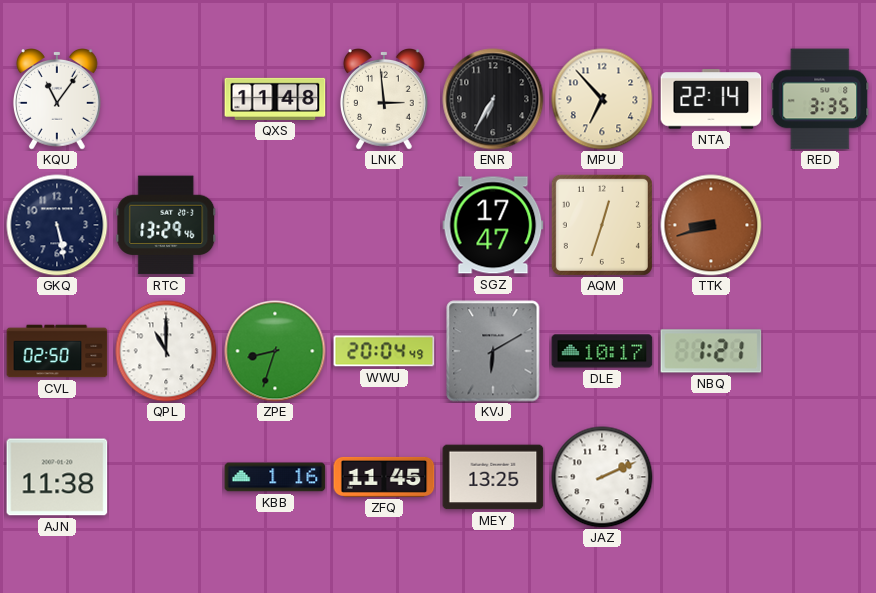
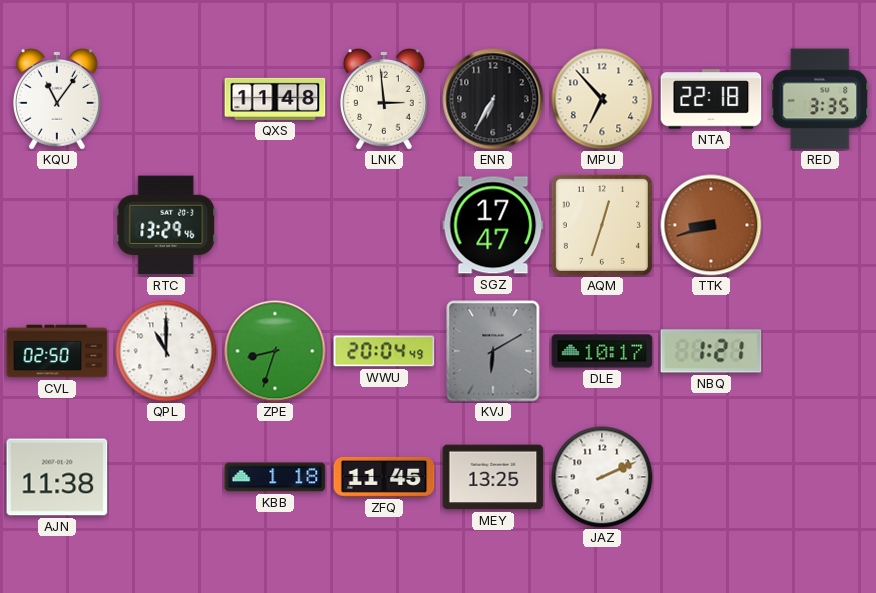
NTA: 22:14 -> 22:18
GKQ: 5:28 -> none
KBB: 1:16 -> 1:18
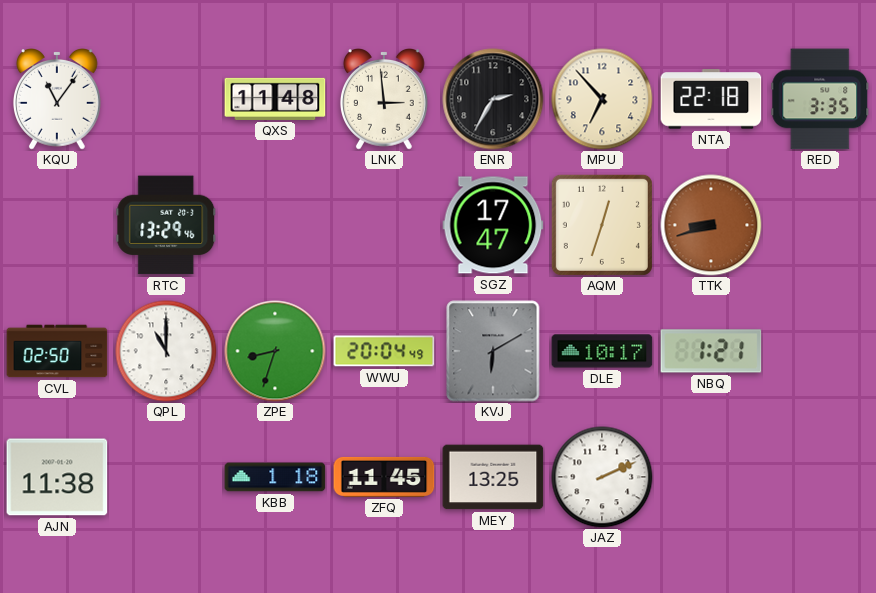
ENR: 6:35 -> 2:35
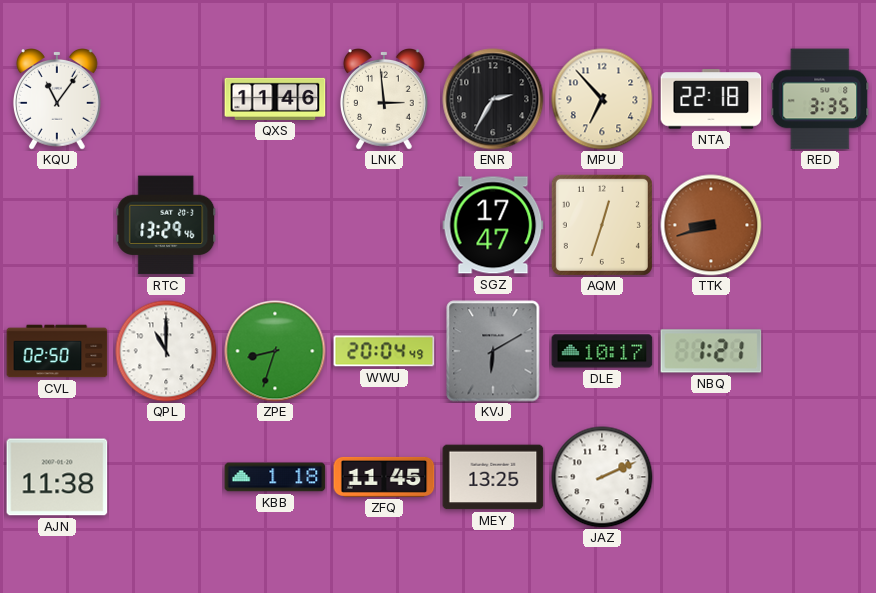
QXS: 11:48 -> 11:46
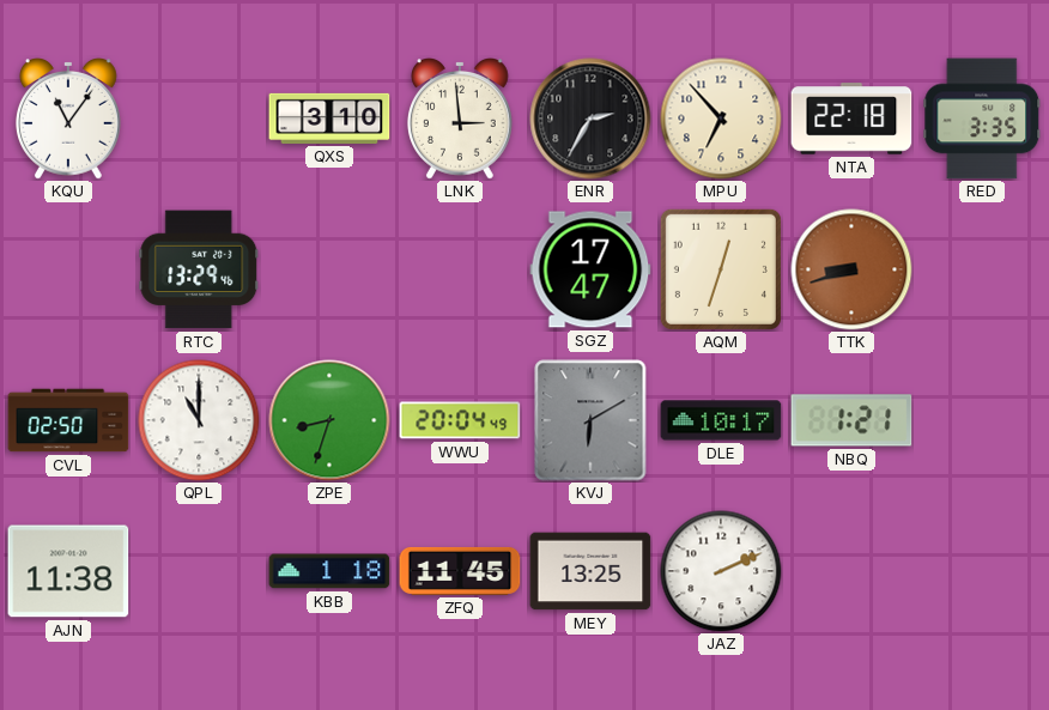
QXS: 11:46 -> 3:10
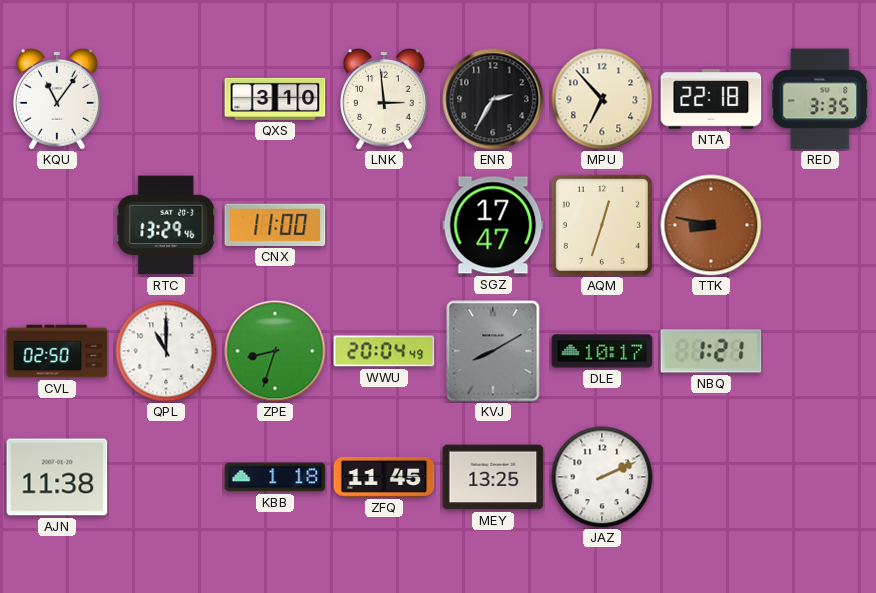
CNX: none -> 11:00
TTK: 8:42 -> 8:47
KVJ: 6:10 -> 8:10
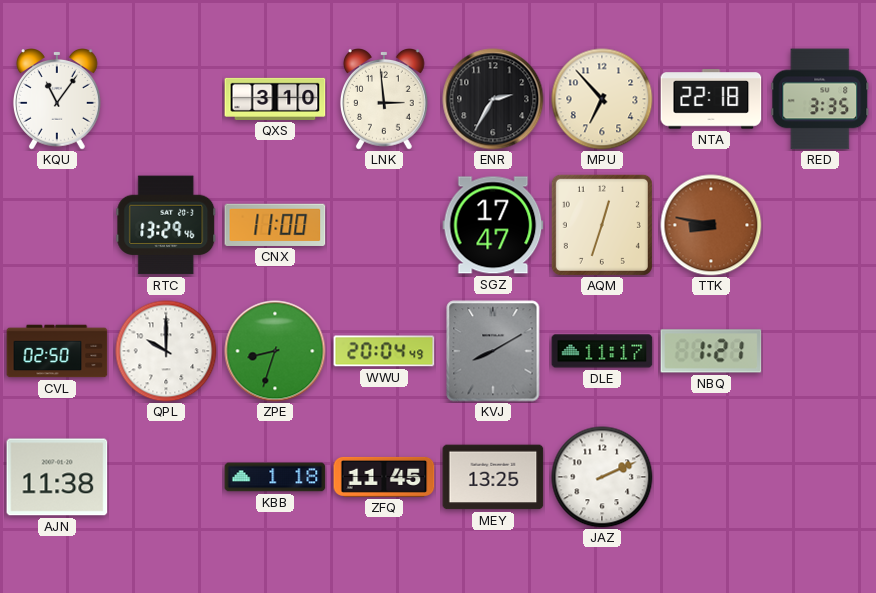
QPL: 11:00 -> 10:00
DLE: 10:17 -> 11:17
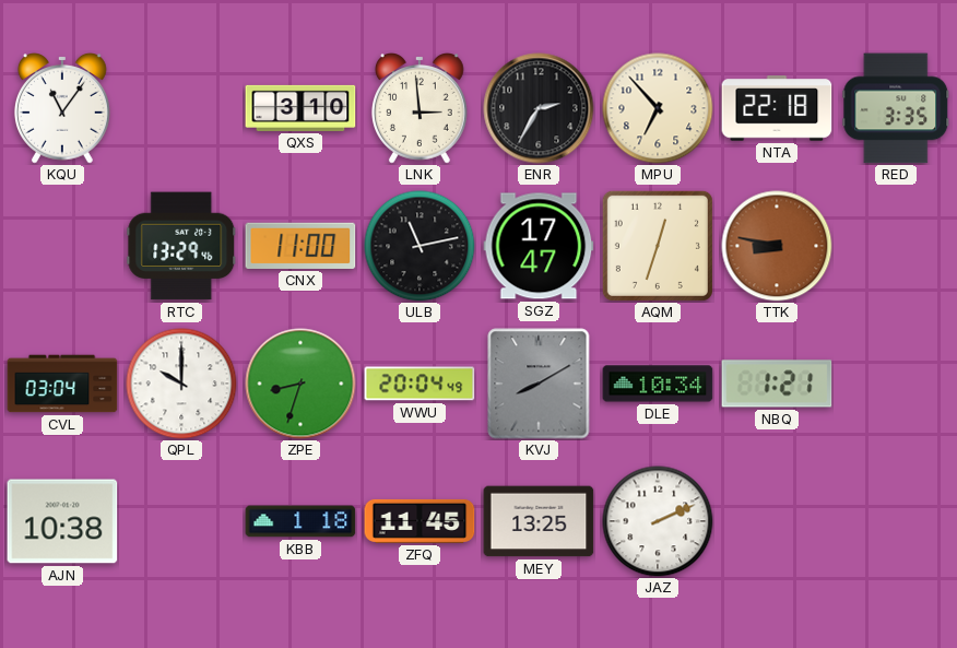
ULB: none -> 11:13
CVL: 02:50 -> 03:04
DLE: 11:17 -> 10:34
AJN: 11:38 -> 10:38
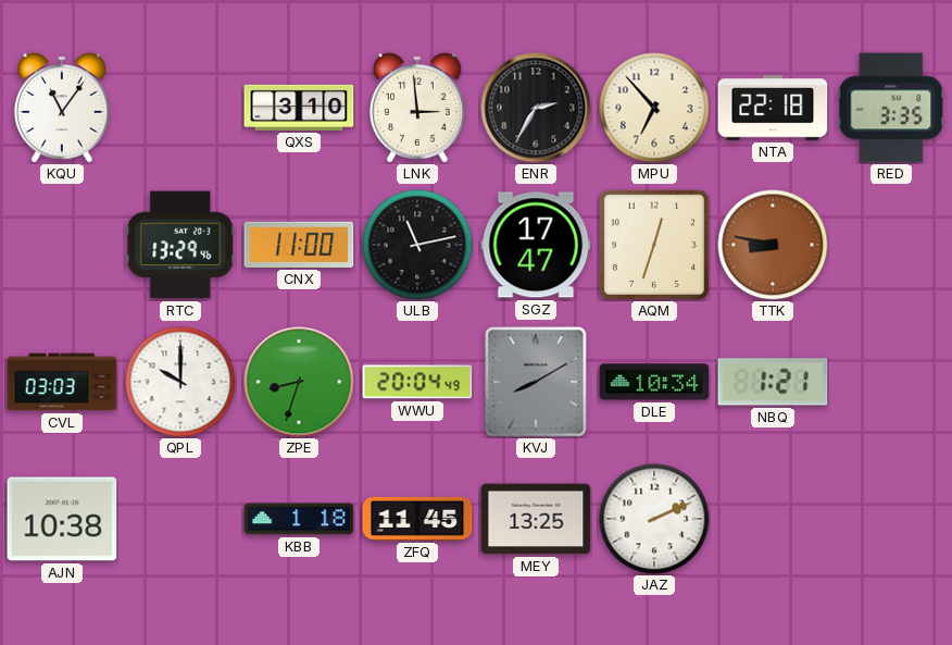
CVL: 03:04 -> 03:03
